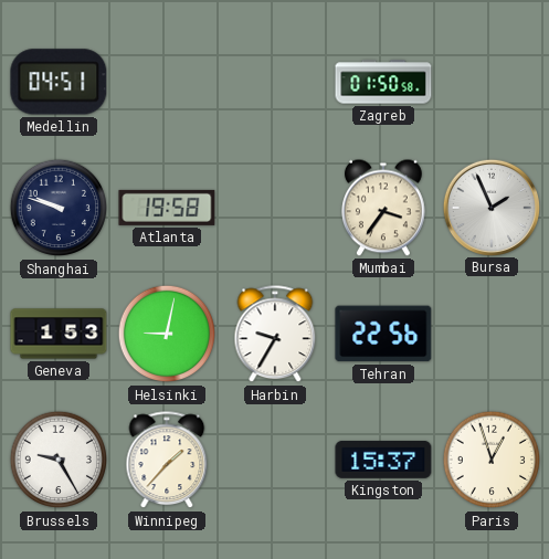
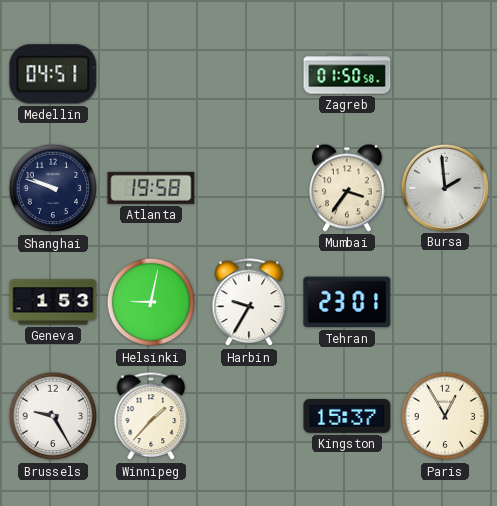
Bursa: 1:56 -> 1:59
Tehran: 22:56 -> 23:01
Paris: 12:57 -> 12:55
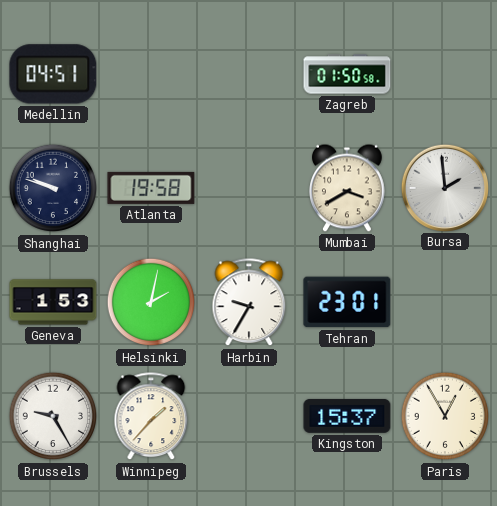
Mumbai: 3:36 -> 3:40
Helsinki: 9:02 -> 2:02
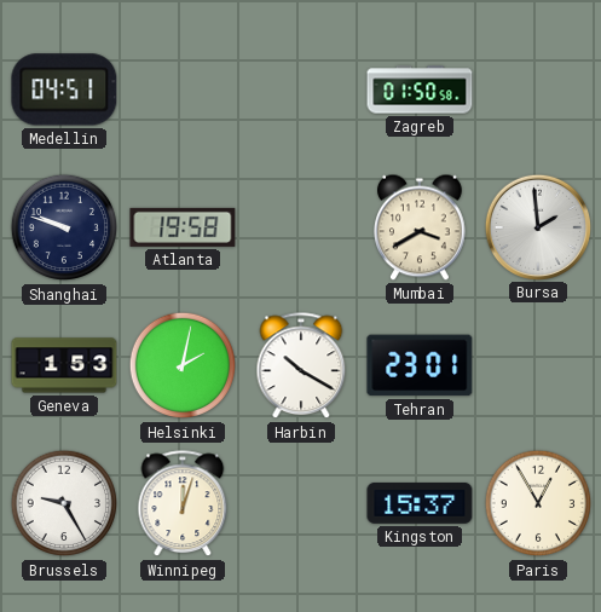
Harbin: 9:35 -> 10:20
Winnipeg: 1:37 -> 12:03
